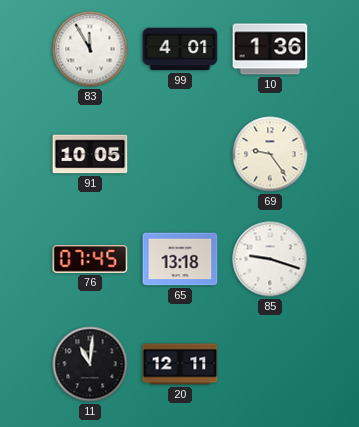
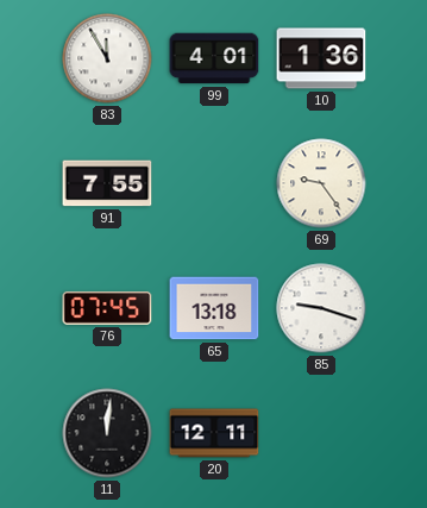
91: 10:05 -> 7:55
11: 11:01 -> 12:01
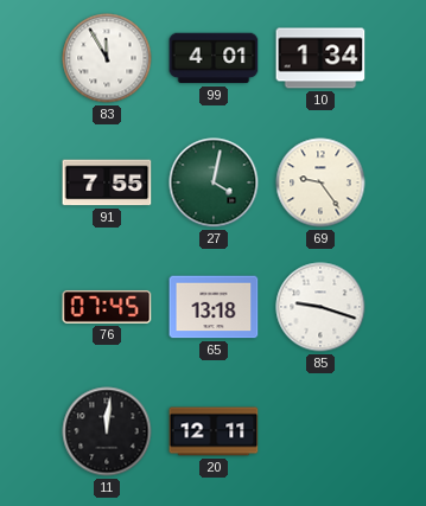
10: 1:36 -> 1:34
27: none -> 4:02
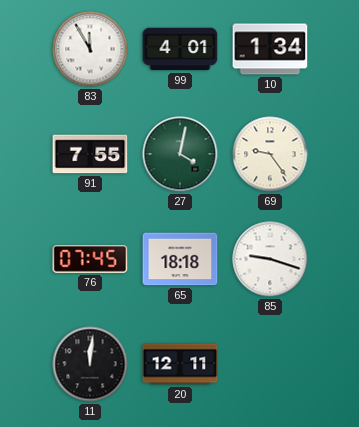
65: 13:18 -> 18:18
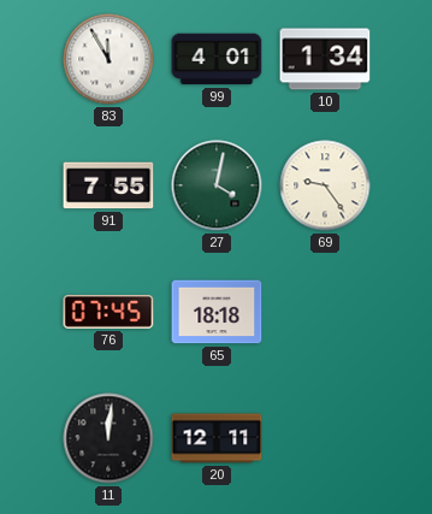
85: 9:18 -> none
